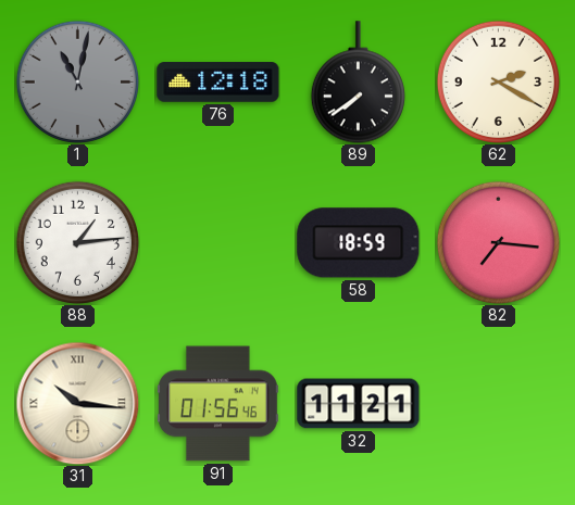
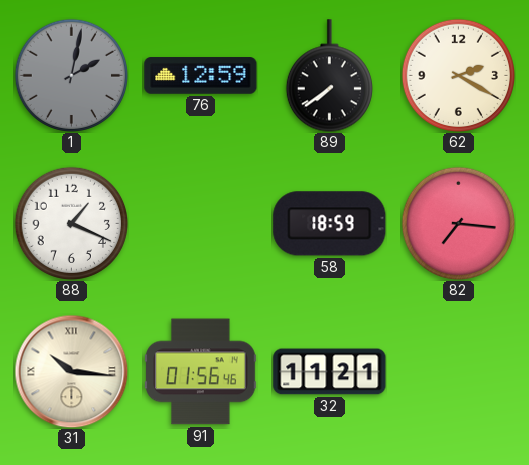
1: 11:02 -> 2:02
76: 12:18 -> 12:59
88: 1:14 -> 1:19
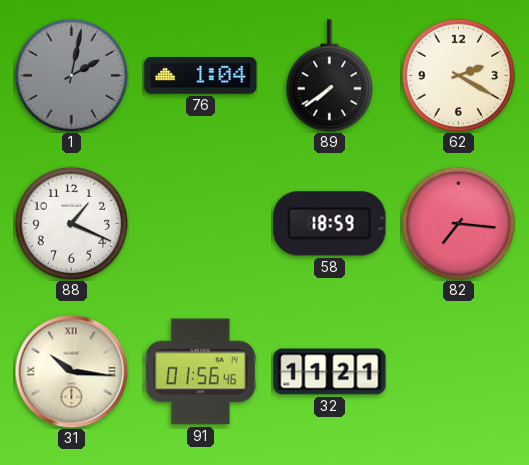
76: 12:59 -> 1:04
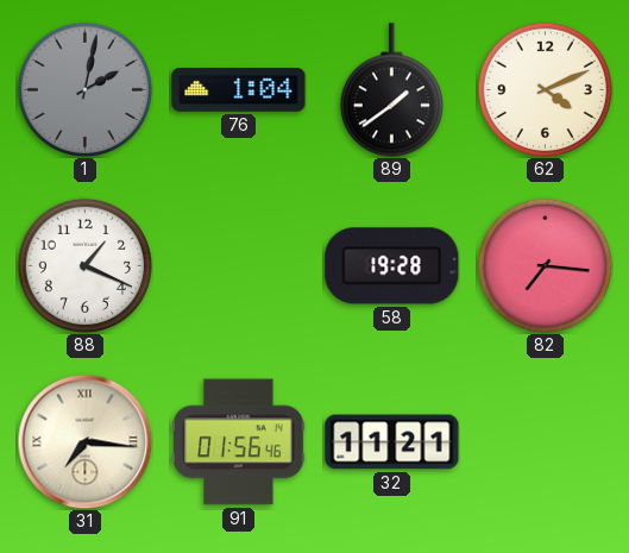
89: 7:39 -> 1:39
62: 2:20 -> 4:11
58: 18:59 -> 19:28
31: 10:16 -> 7:16
